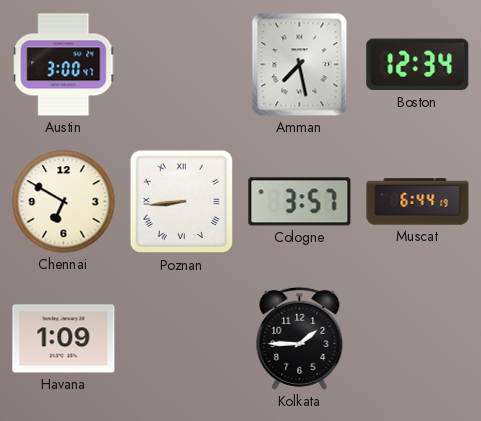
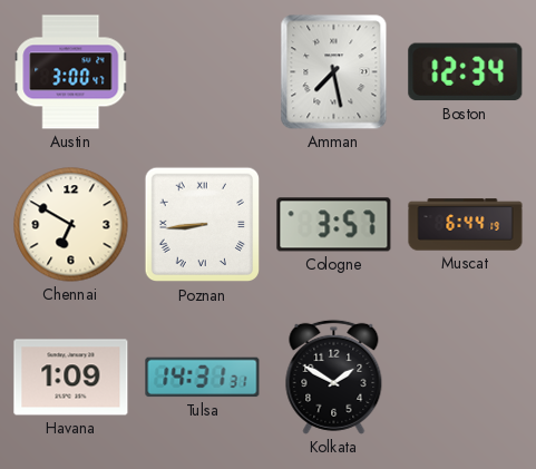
Tulsa: none -> 14:31
Kolkata: 1:45 -> 1:50
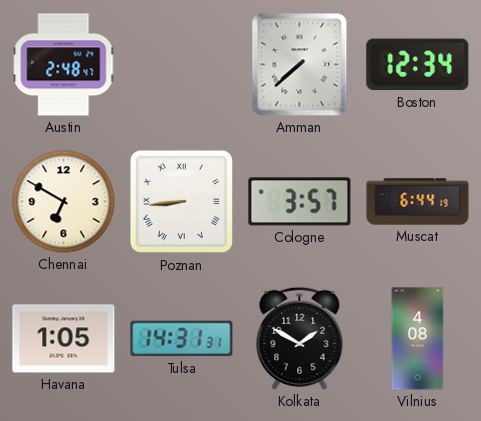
Austin: 3:00 -> 2:48
Amman: 7:28 -> 7:38
Havana: 1:09 -> 1:05
Vilnius: none -> 4:08
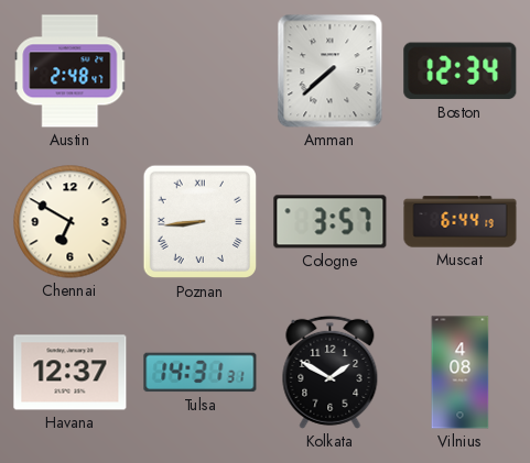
Havana: 1:05 -> 12:37
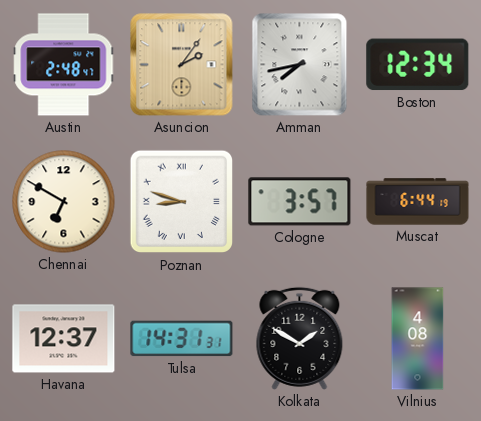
Asuncion: none -> 2:06
Amman: 7:38 -> 7:43
Poznan: 8:44 -> 8:48
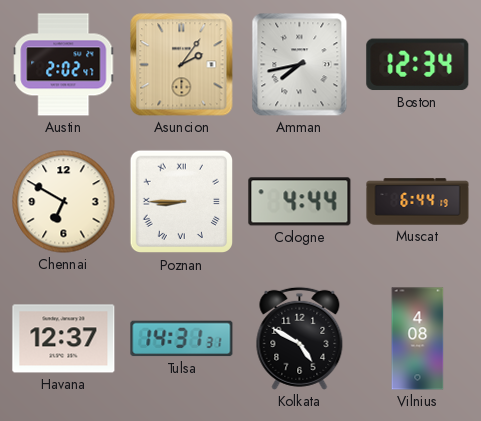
Austin: 2:48 -> 2:02
Poznan: 8:48 -> 8:45
Cologne: 3:57 -> 4:44
Kolkata: 1:50 -> 4:50
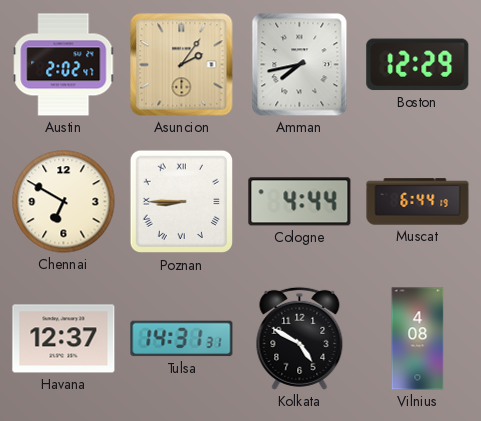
Boston: 12:34 -> 12:29
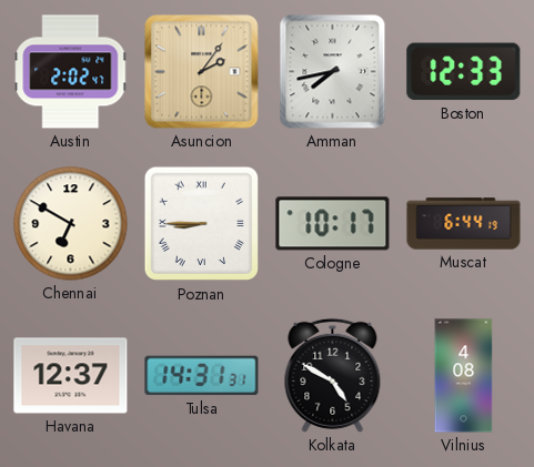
Boston: 12:29 -> 12:33
Cologne: 4:44 -> 10:17
